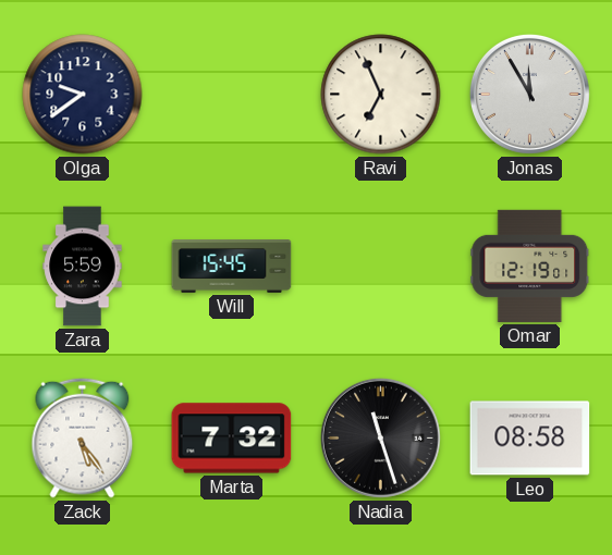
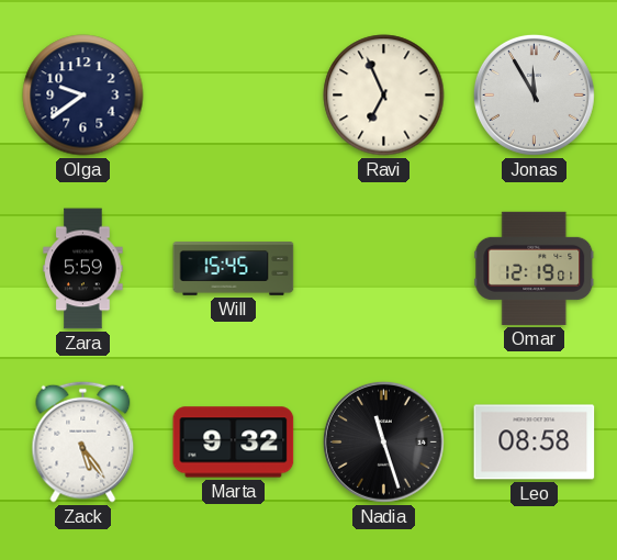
Marta: 7:32 -> 9:32
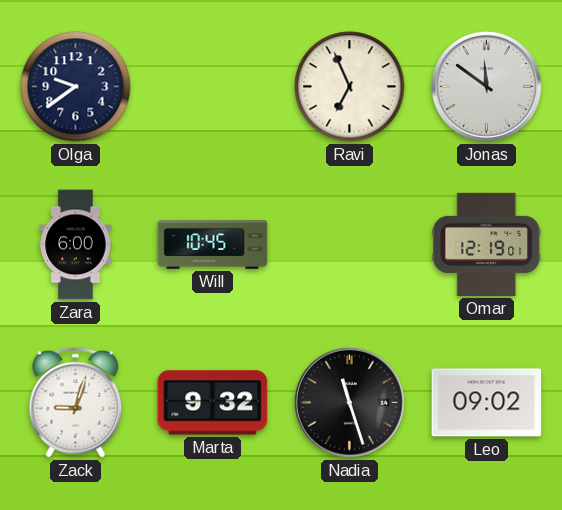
Jonas: 11:55 -> 11:51
Zara: 5:59 -> 6:00
Will: 15:45 -> 10:45
Zack: 5:24 -> 9:03
Leo: 08:58 -> 09:02
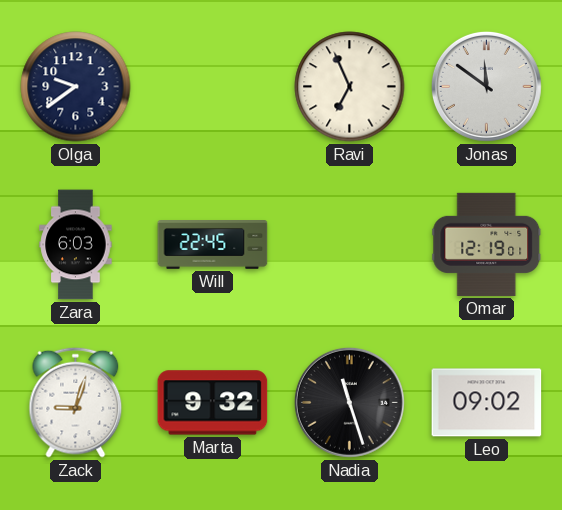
Zara: 6:00 -> 6:03
Will: 10:45 -> 22:45
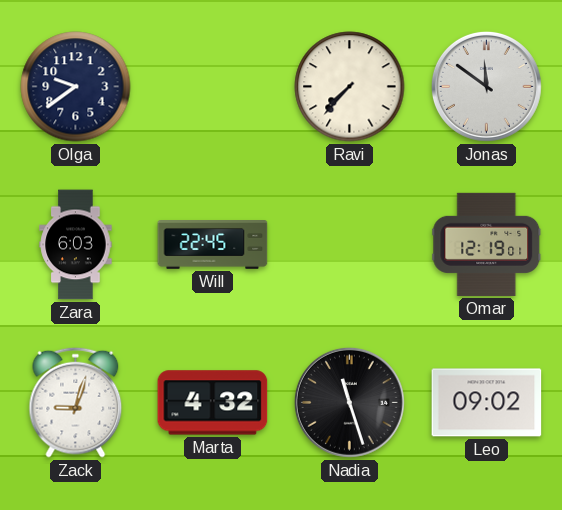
Ravi: 6:56 -> 7:37
Marta: 9:32 -> 4:32
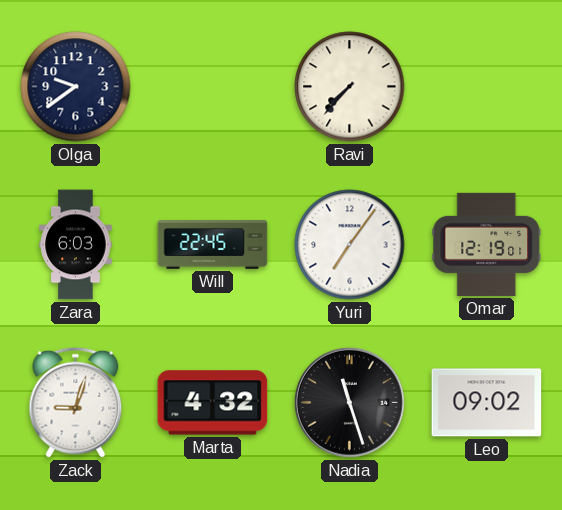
Jonas: 11:51 -> none
Yuri: none -> 7:06
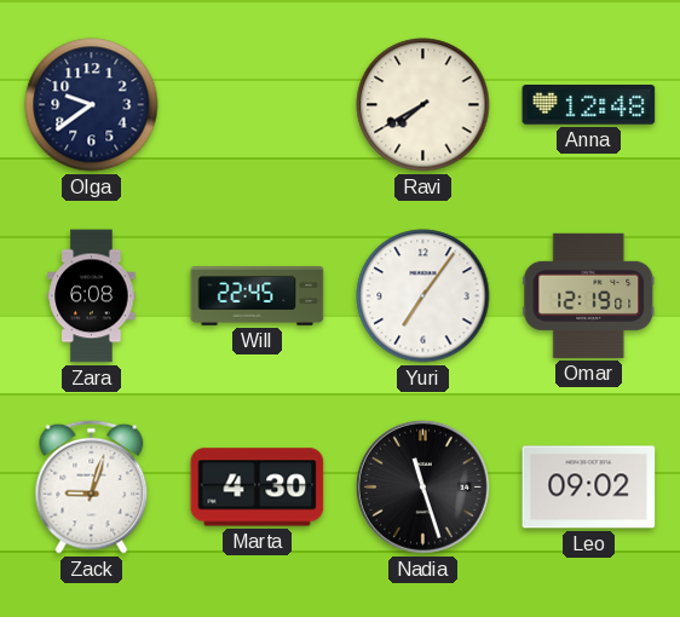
Ravi: 7:37 -> 7:40
Anna: none -> 12:48
Zara: 6:03 -> 6:08
Marta: 4:32 -> 4:30
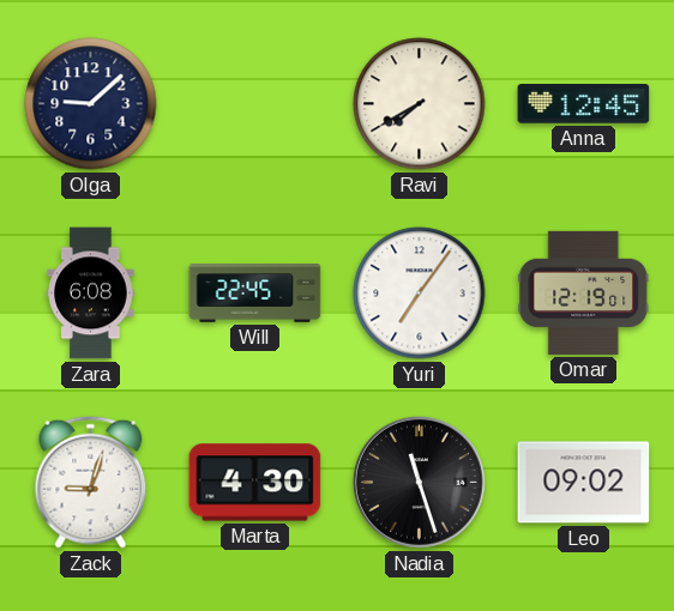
Olga: 9:39 -> 9:08
Anna: 12:48 -> 12:45
